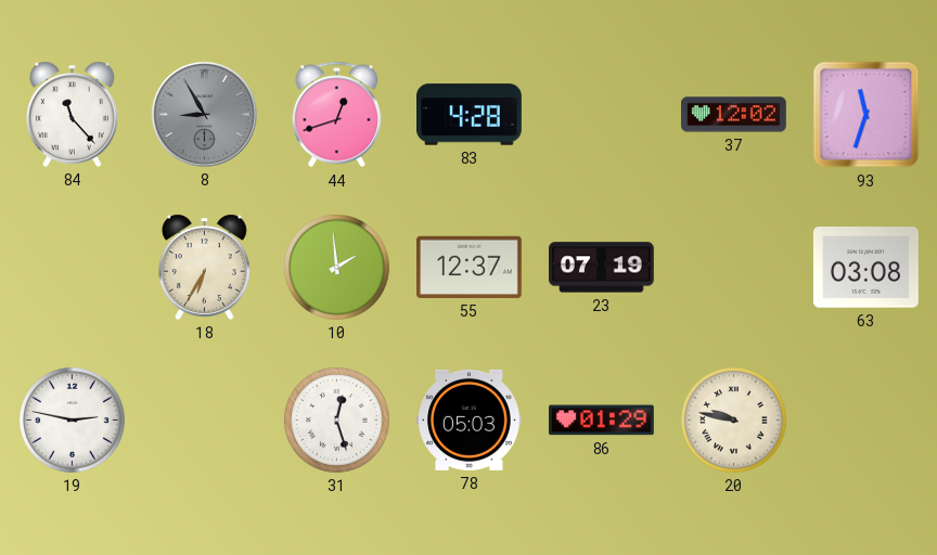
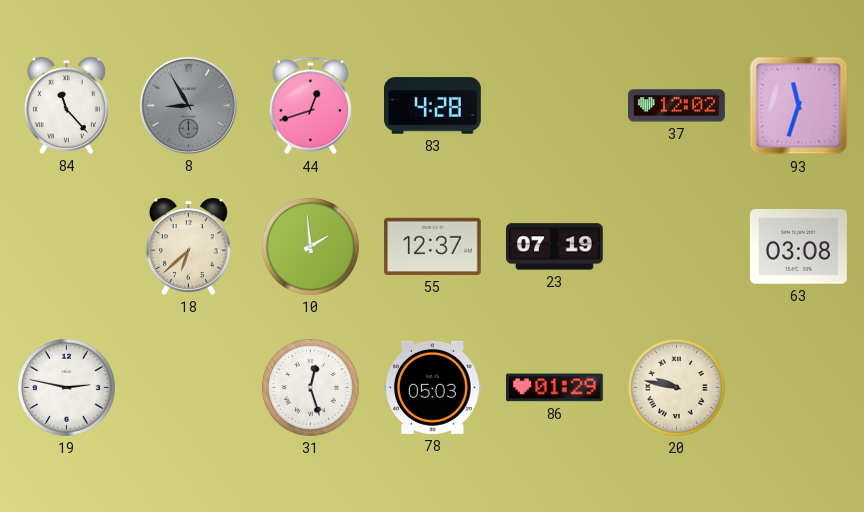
18: 6:35 -> 6:38
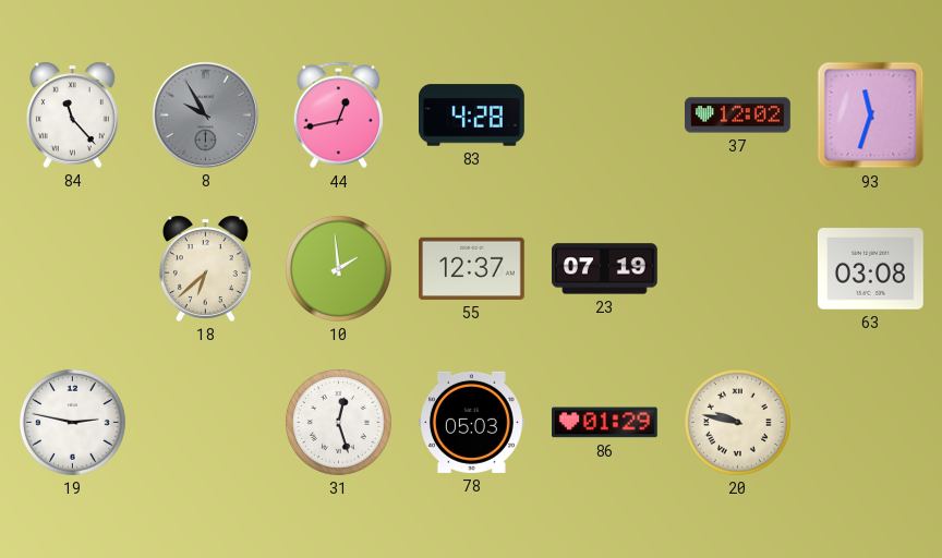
8: 8:55 -> 9:55
44: 12:42 -> 12:43
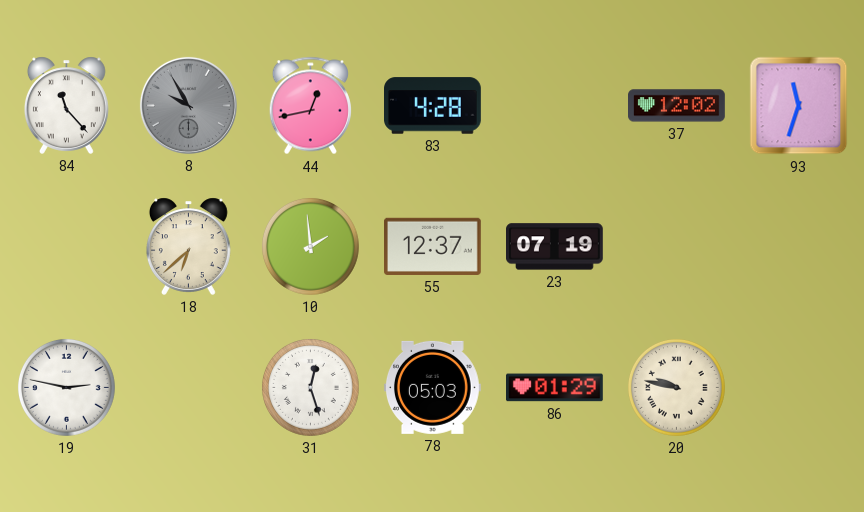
63: 03:08 -> none
